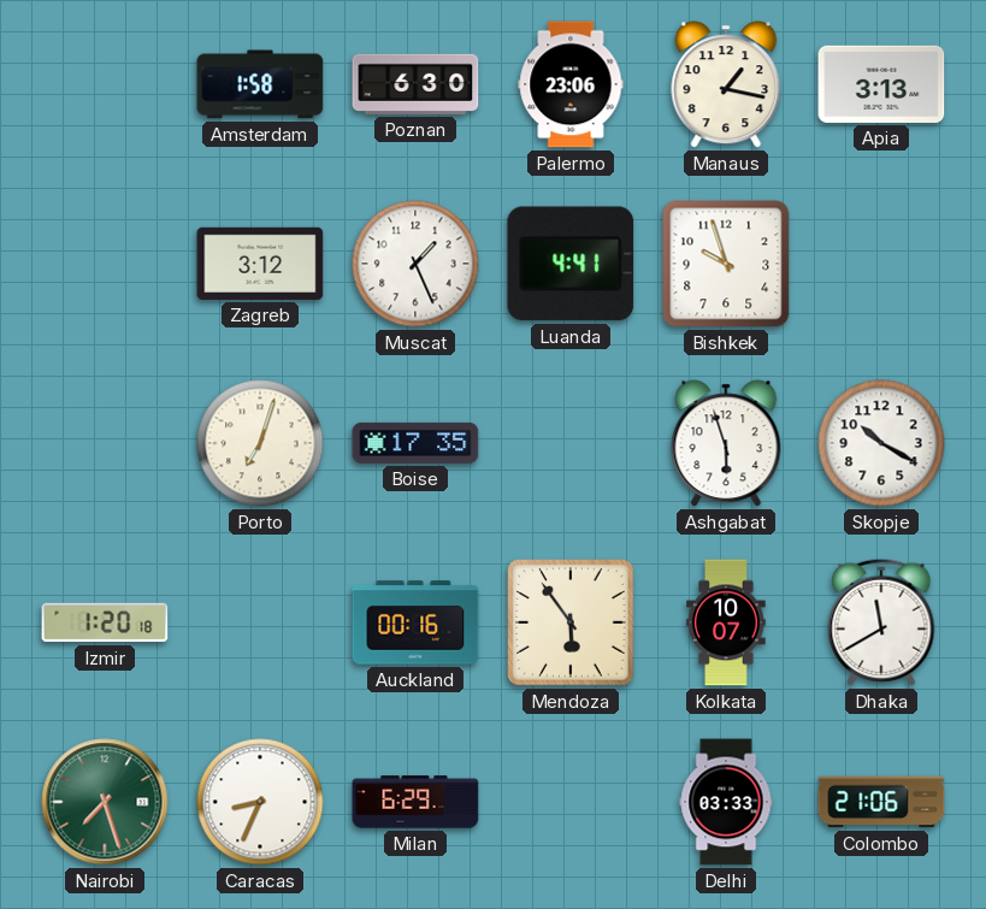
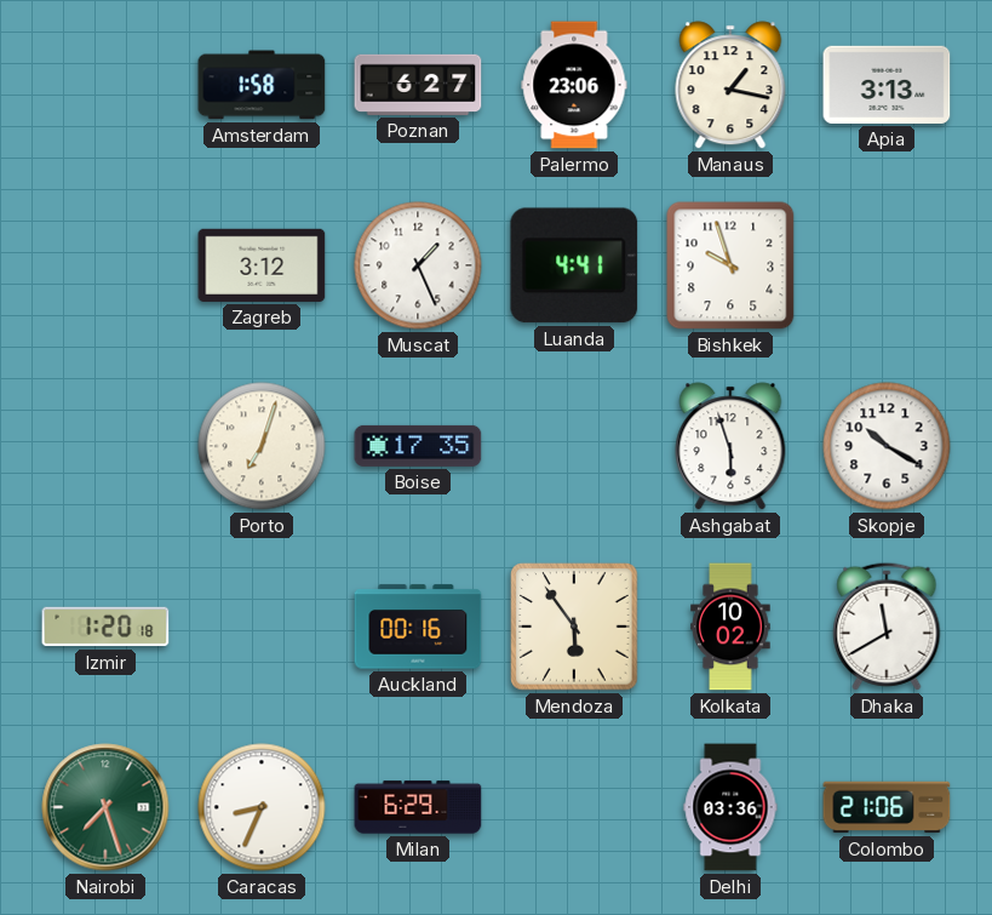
Poznan: 6:30 -> 6:27
Kolkata: 10:07 -> 10:02
Delhi: 03:33 -> 03:36
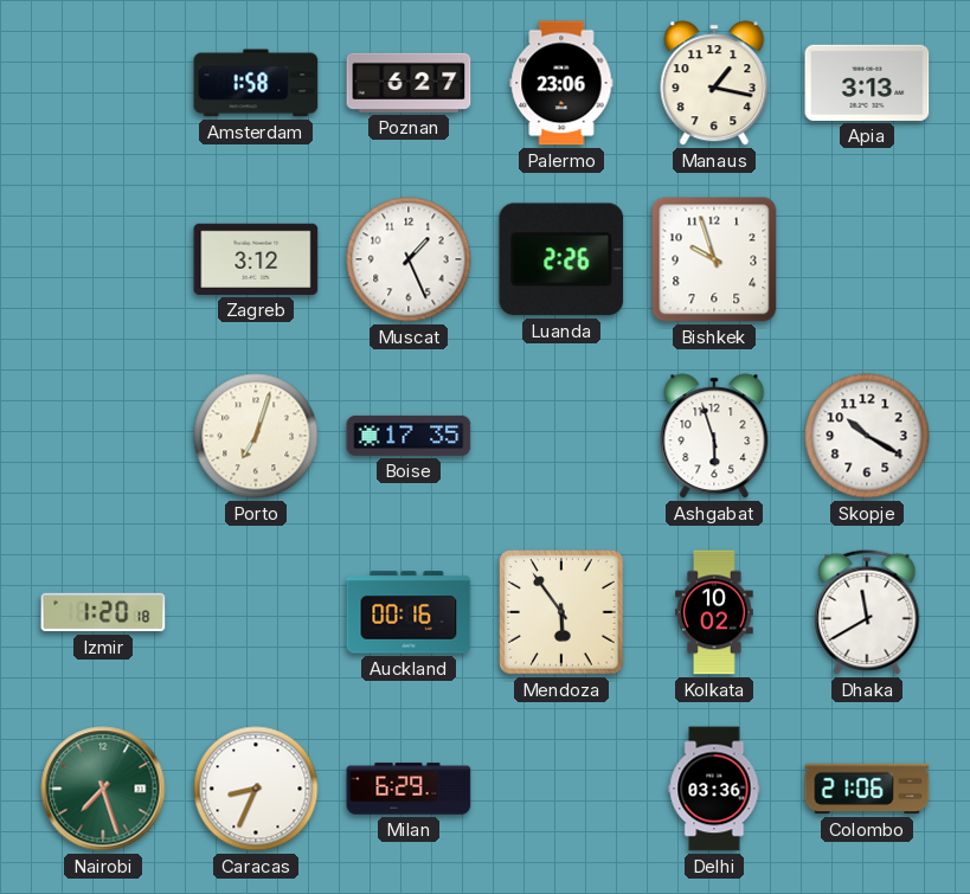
Luanda: 4:41 -> 2:26
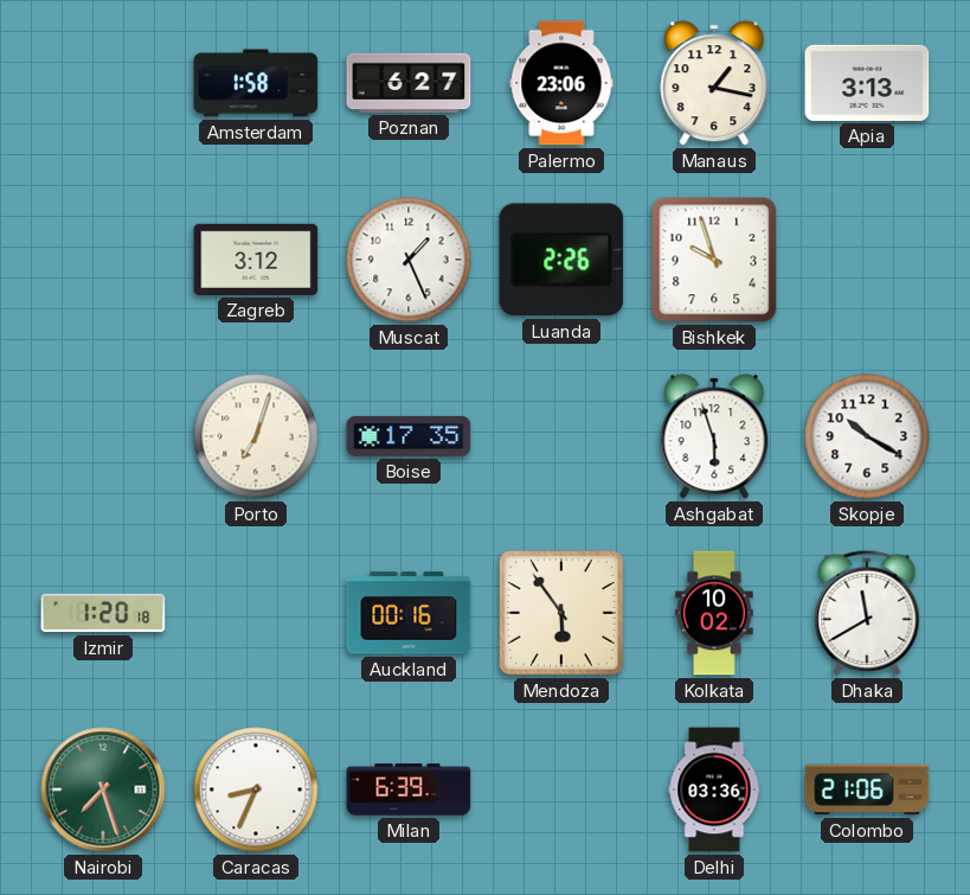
Milan: 6:29 -> 6:39
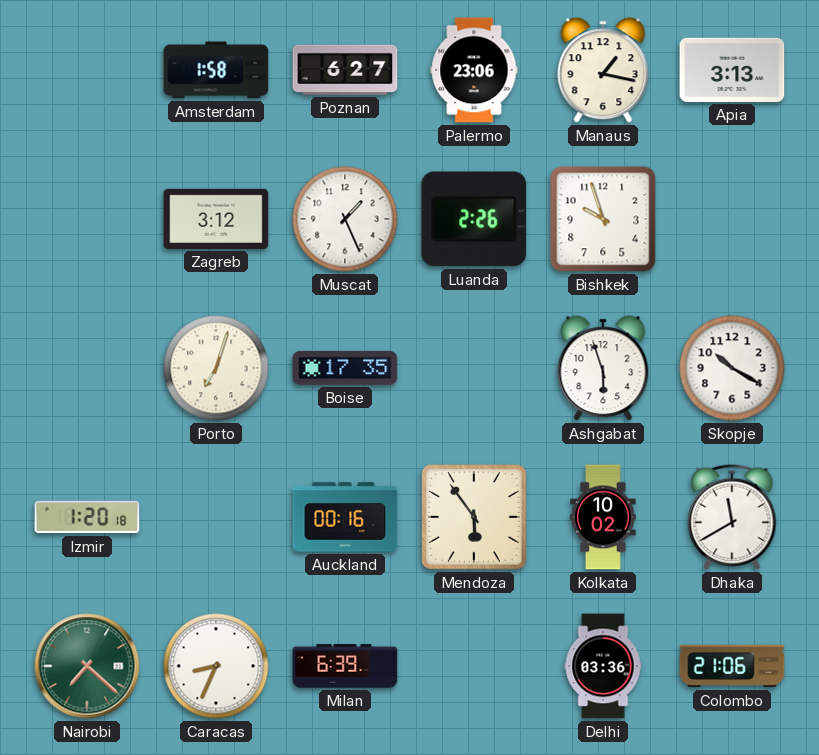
Nairobi: 7:27 -> 7:22
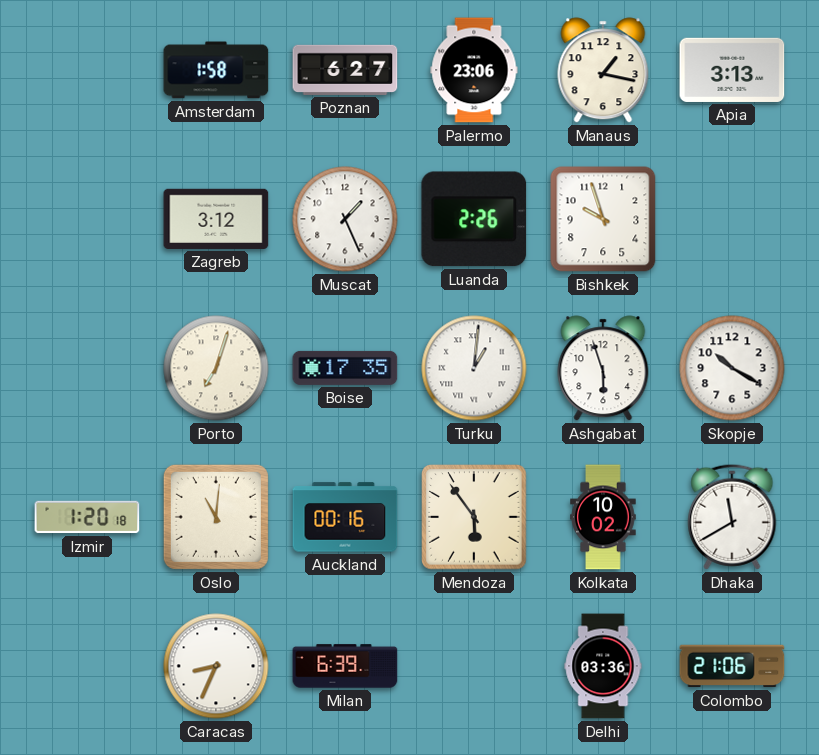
Turku: none -> 1:01
Oslo: none -> 11:01
Nairobi: 7:22 -> none
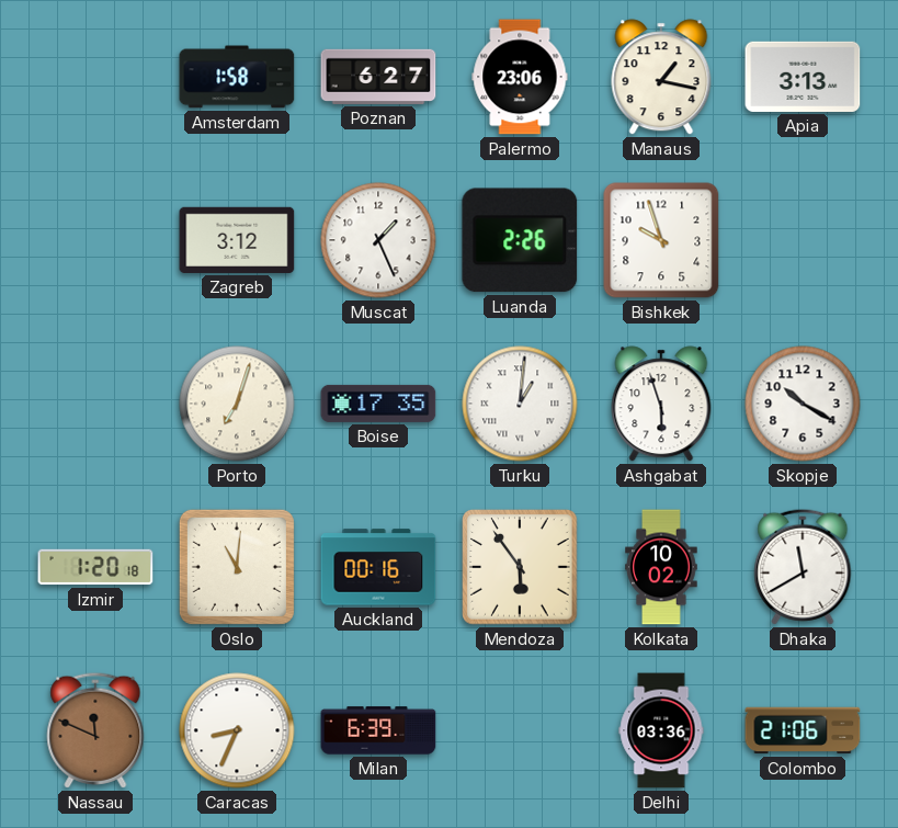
Nassau: none -> 11:49
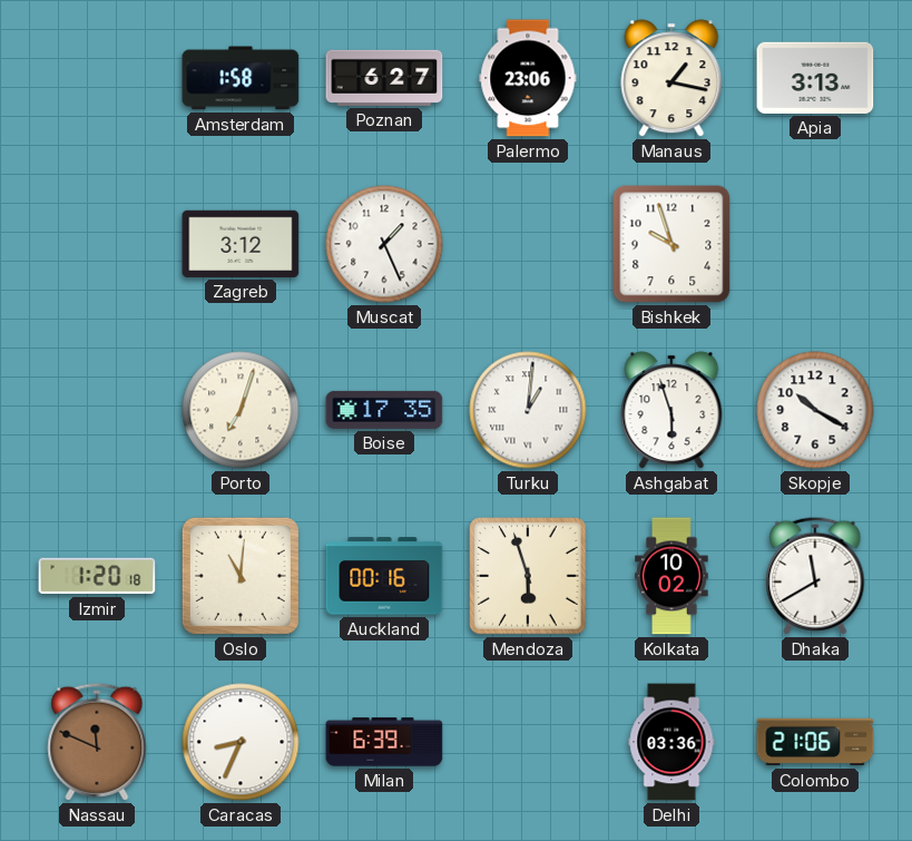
Luanda: 2:26 -> none
Mendoza: 5:54 -> 5:57
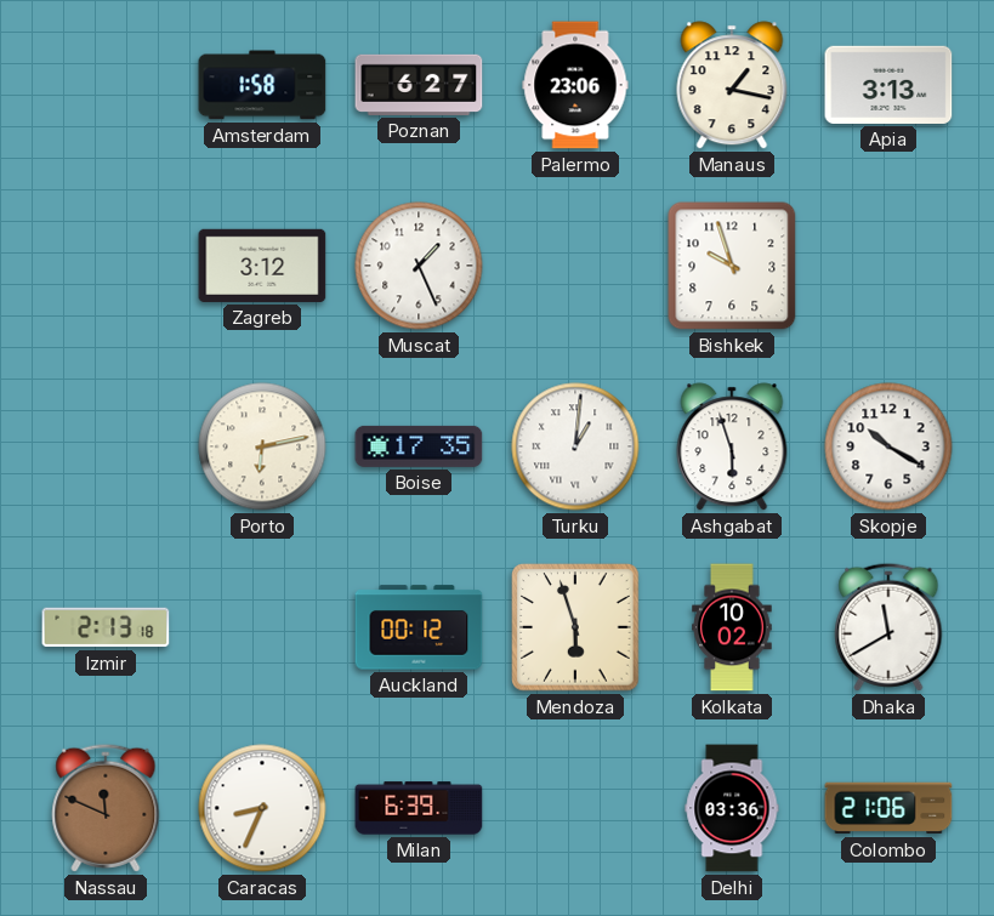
Porto: 7:03 -> 6:13
Izmir: 1:20 -> 2:13
Oslo: 11:01 -> none
Auckland: 00:16 -> 00:12
